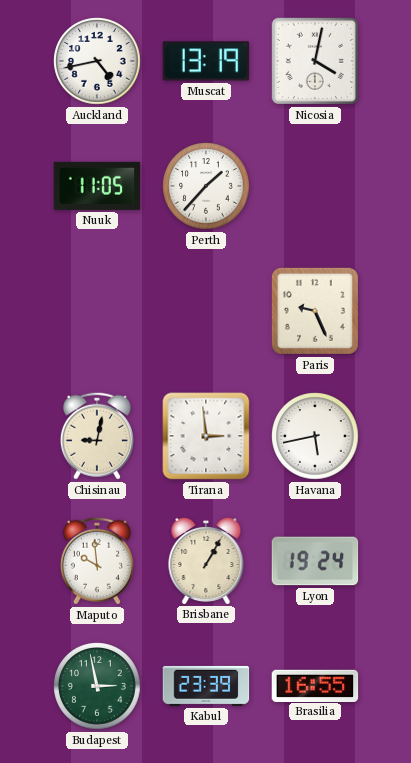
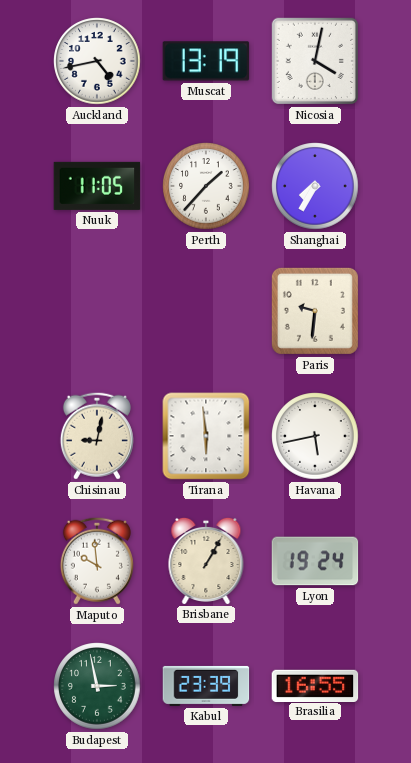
Shanghai: none -> 7:35
Paris: 9:26 -> 9:31
Tirana: 2:59 -> 5:59
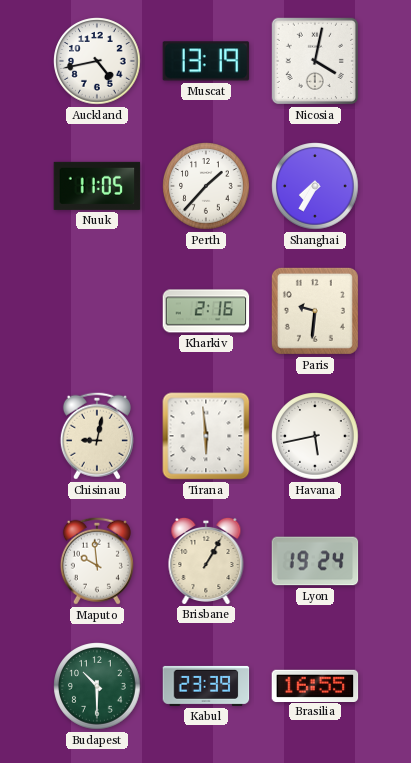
Kharkiv: none -> 2:16
Budapest: 2:58 -> 10:30
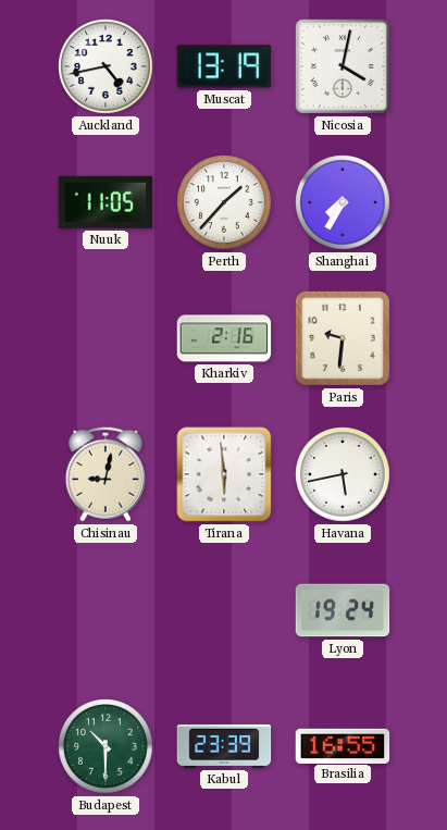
Maputo: 9:59 -> none
Brisbane: 1:05 -> none
